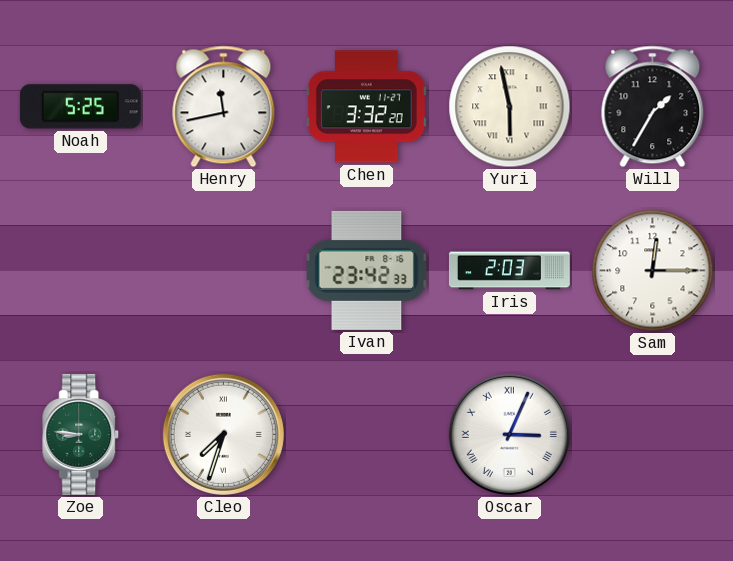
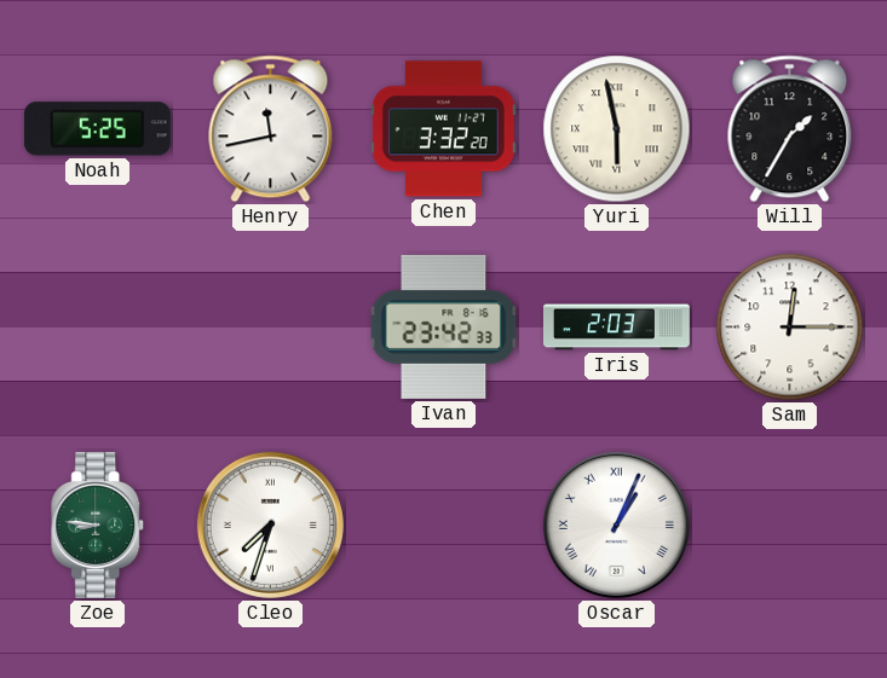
Oscar: 3:04 -> 1:04
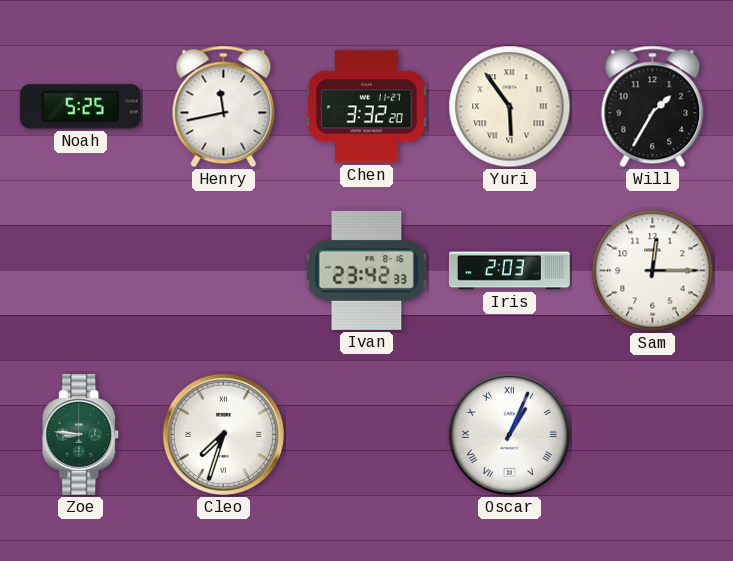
Yuri: 5:58 -> 5:54
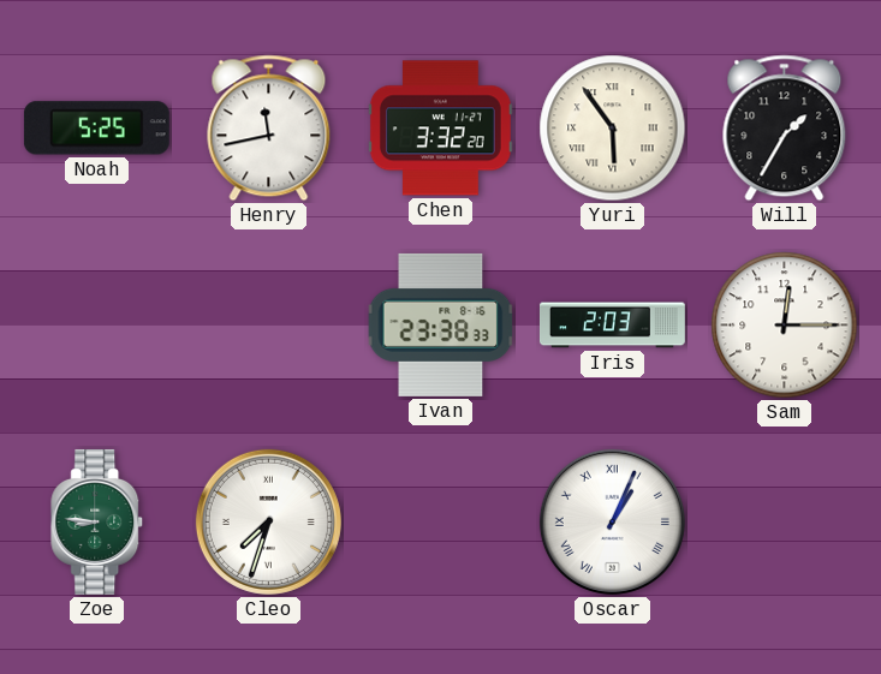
Ivan: 23:42 -> 23:38
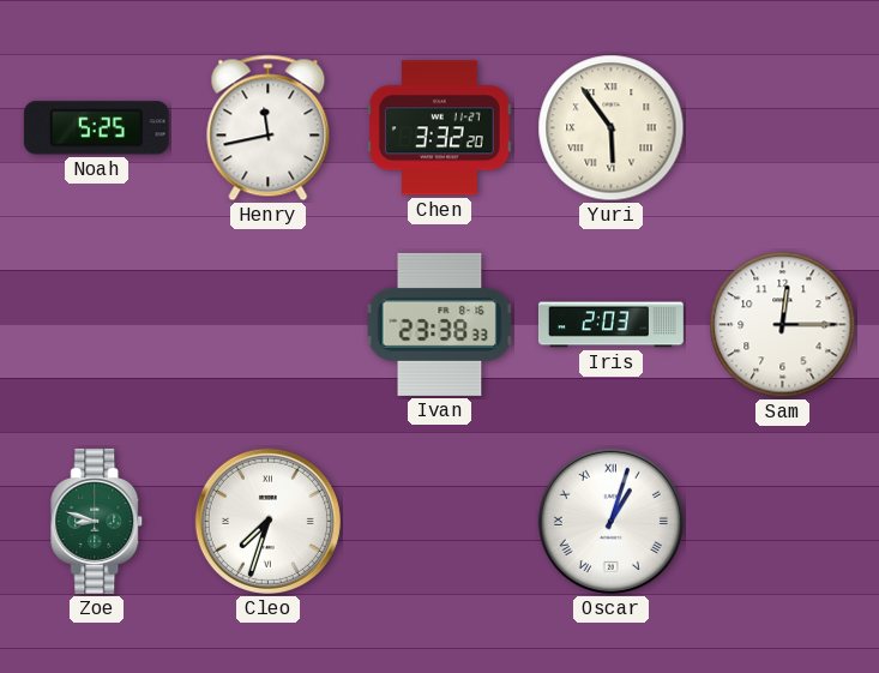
Will: 1:35 -> none
Zoe: 8:46 -> 8:48
Oscar: 1:04 -> 1:03
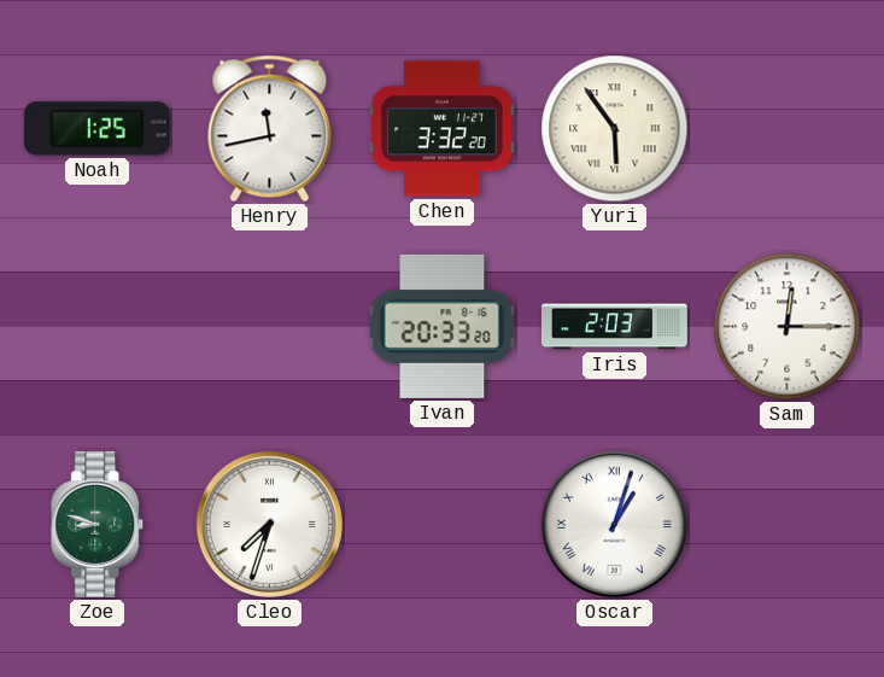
Noah: 5:25 -> 1:25
Ivan: 23:38 -> 20:33
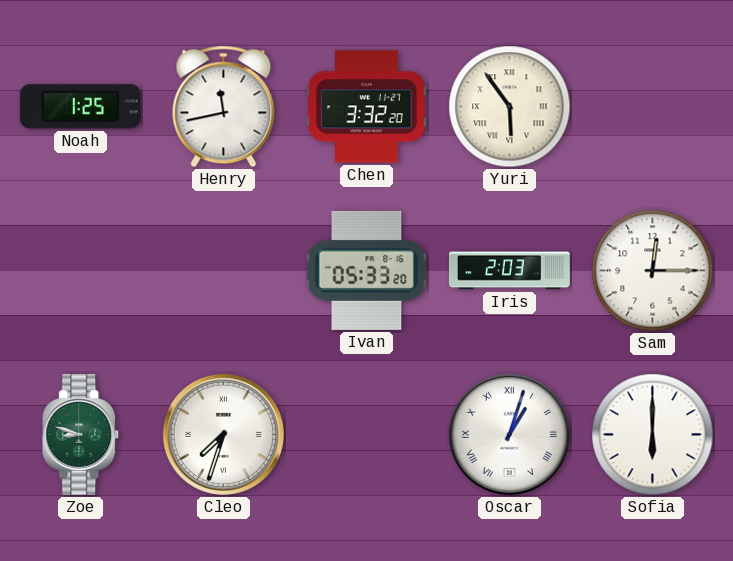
Ivan: 20:33 -> 05:33
Sofia: none -> 6:00
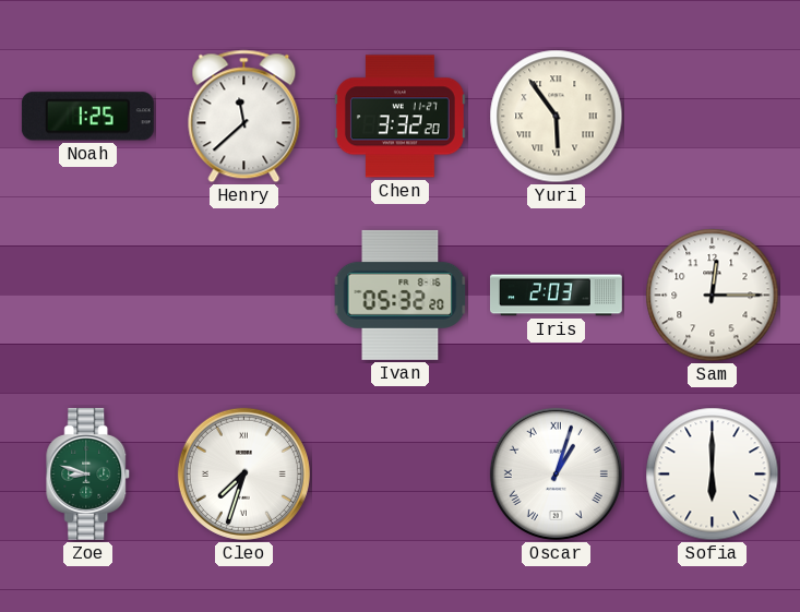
Henry: 11:43 -> 11:38
Ivan: 05:33 -> 05:32
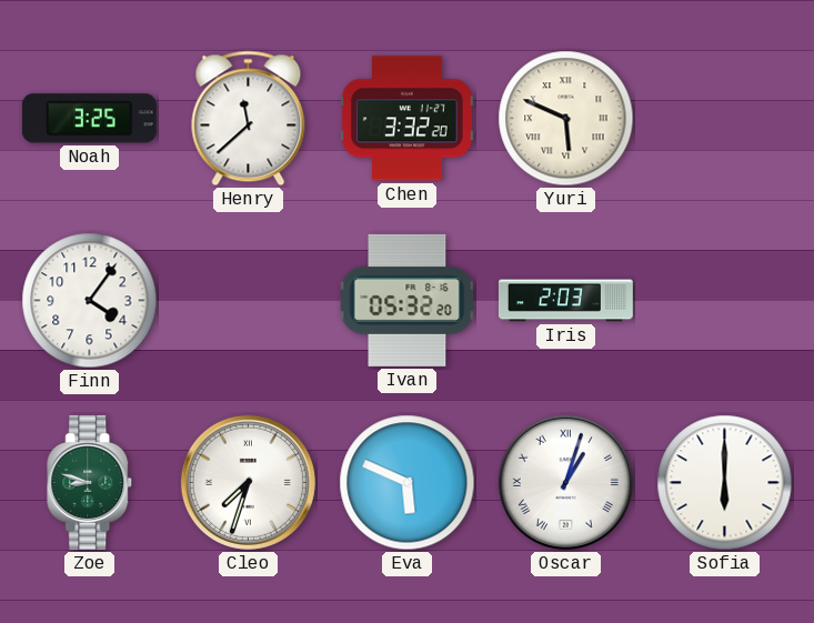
Noah: 1:25 -> 3:25
Yuri: 5:54 -> 5:49
Finn: none -> 4:06
Sam: 12:15 -> none
Eva: none -> 5:49
